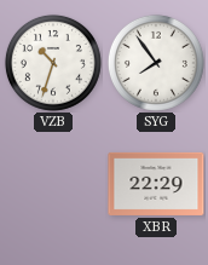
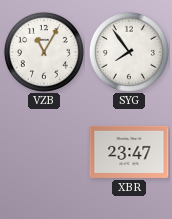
VZB: 10:33 -> 11:05
XBR: 22:29 -> 23:47
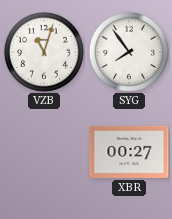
VZB: 11:05 -> 11:03
XBR: 23:47 -> 00:27
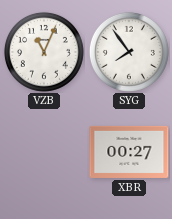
VZB: 11:03 -> 11:04
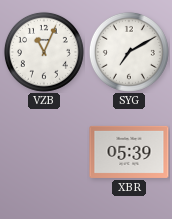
SYG: 7:54 -> 7:10
XBR: 00:27 -> 05:39
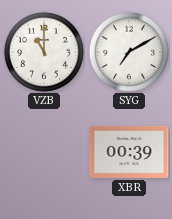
VZB: 11:04 -> 11:00
XBR: 05:39 -> 00:39
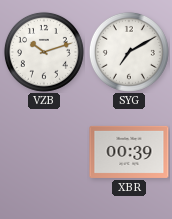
VZB: 11:00 -> 10:12
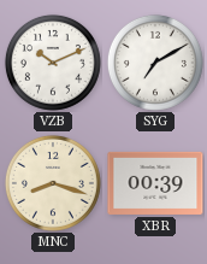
VZB: 10:12 -> 10:11
MNC: none -> 8:18
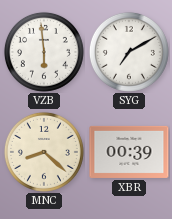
VZB: 10:11 -> 5:59
MNC: 8:18 -> 8:22
